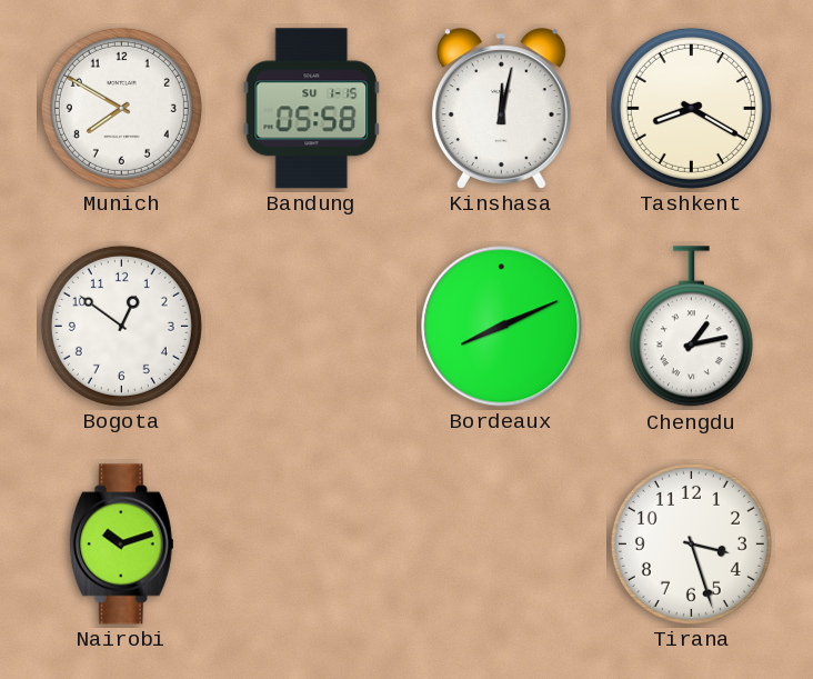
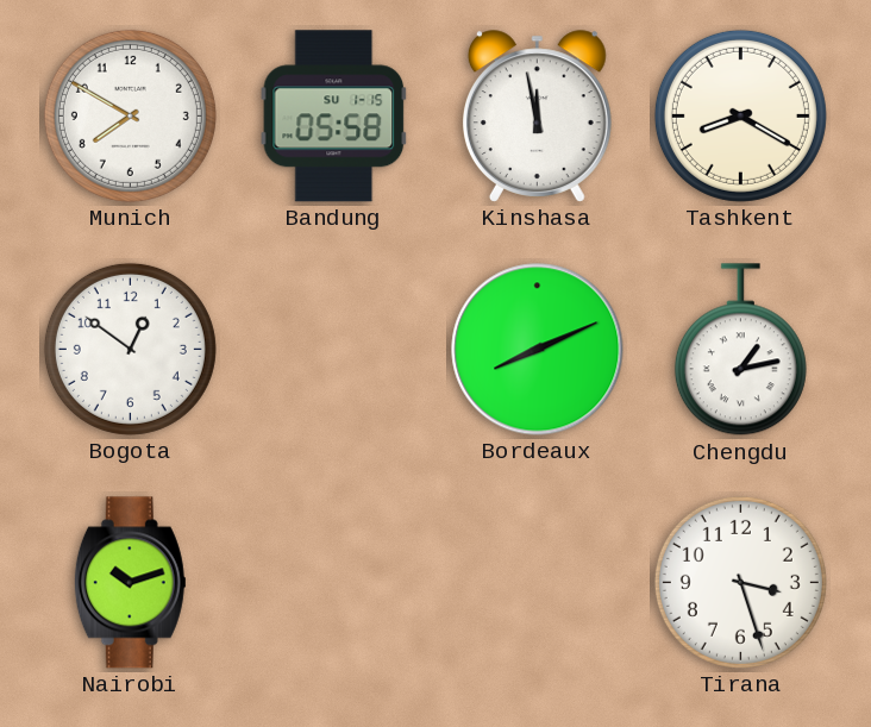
Kinshasa: 12:02 -> 11:58
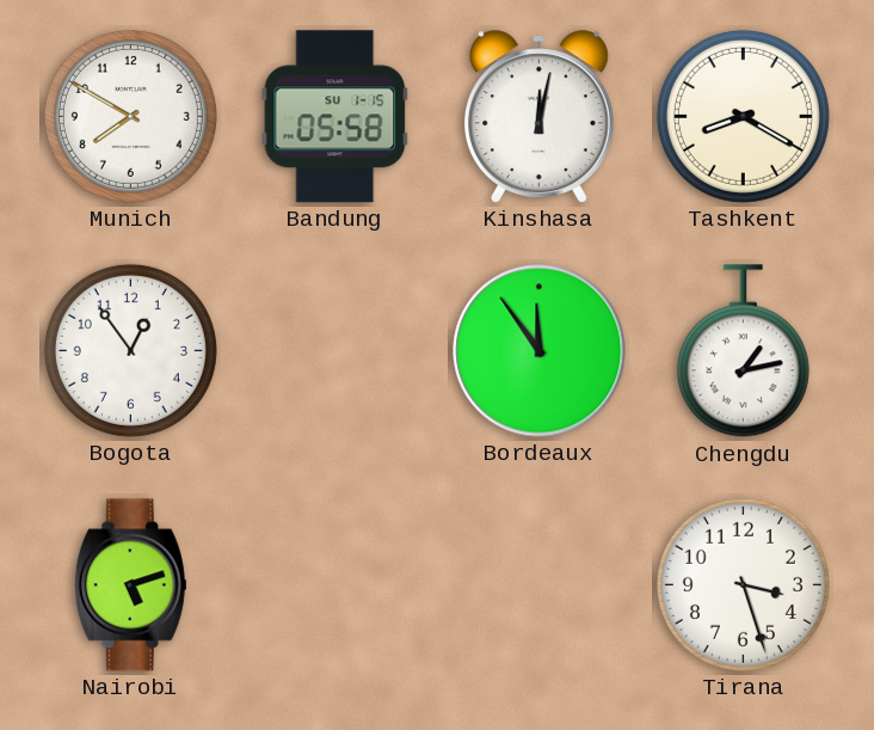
Kinshasa: 11:58 -> 12:02
Bogota: 12:51 -> 12:54
Bordeaux: 8:11 -> 11:54
Nairobi: 10:12 -> 5:12
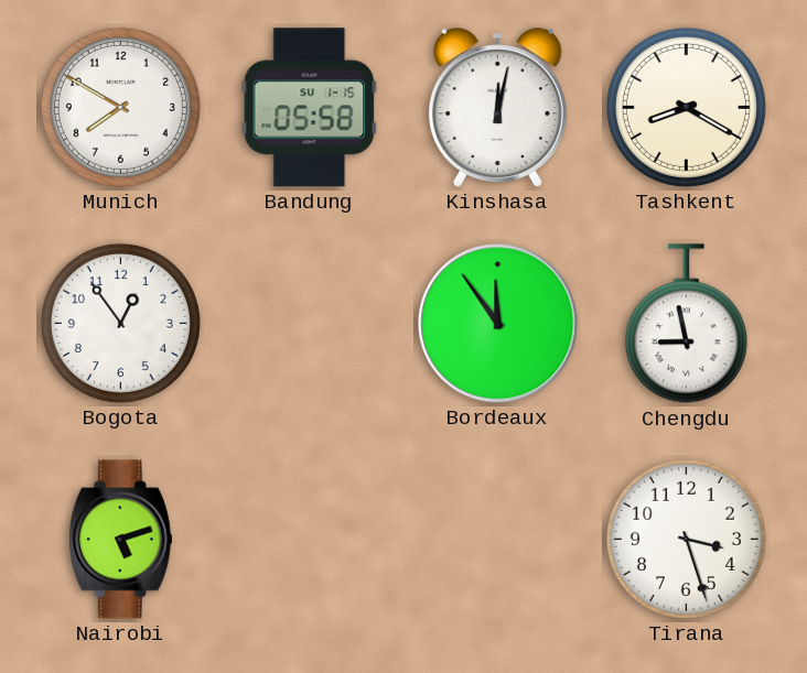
Chengdu: 1:13 -> 8:58
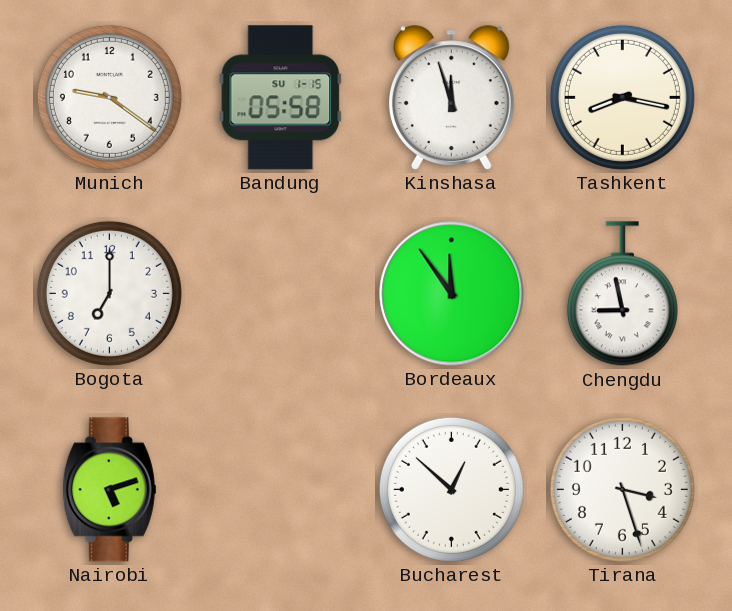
Munich: 7:50 -> 9:21
Kinshasa: 12:02 -> 11:57
Tashkent: 8:20 -> 8:17
Bogota: 12:54 -> 7:00
Bucharest: none -> 12:52
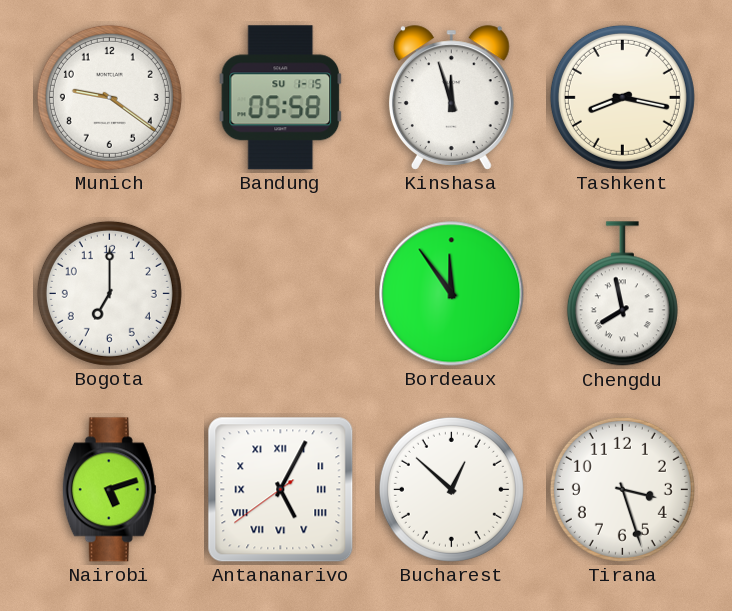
Chengdu: 8:58 -> 7:58
Antananarivo: none -> 5:04
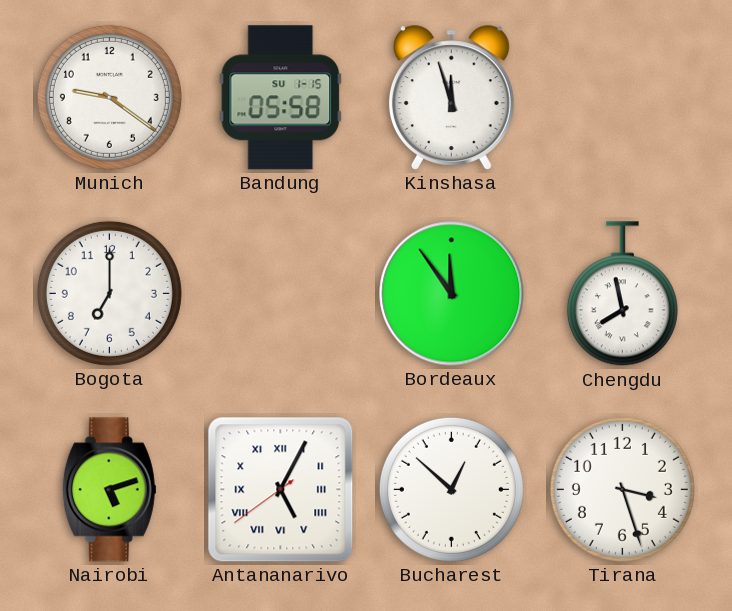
Tashkent: 8:17 -> none
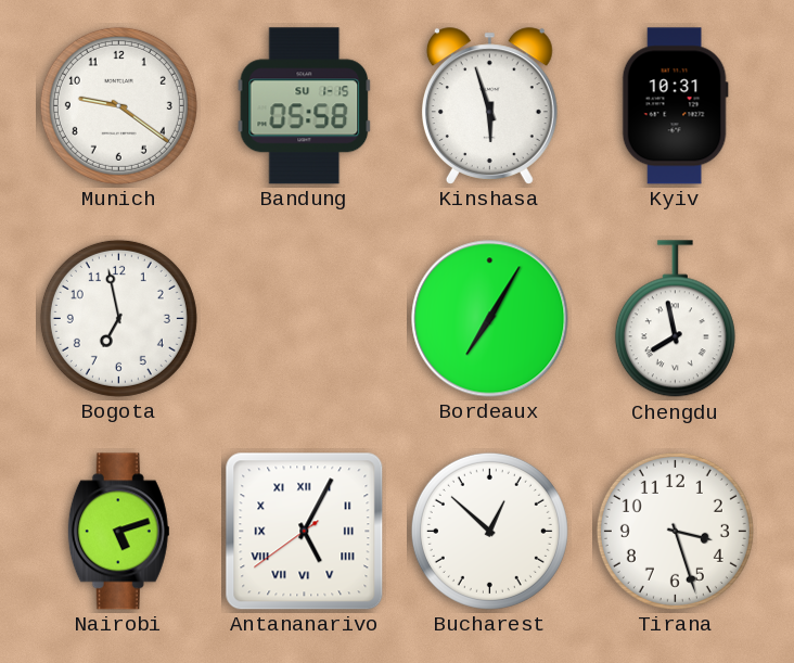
Kinshasa: 11:57 -> 5:57
Kyiv: none -> 10:31
Bogota: 7:00 -> 6:58
Bordeaux: 11:54 -> 7:05
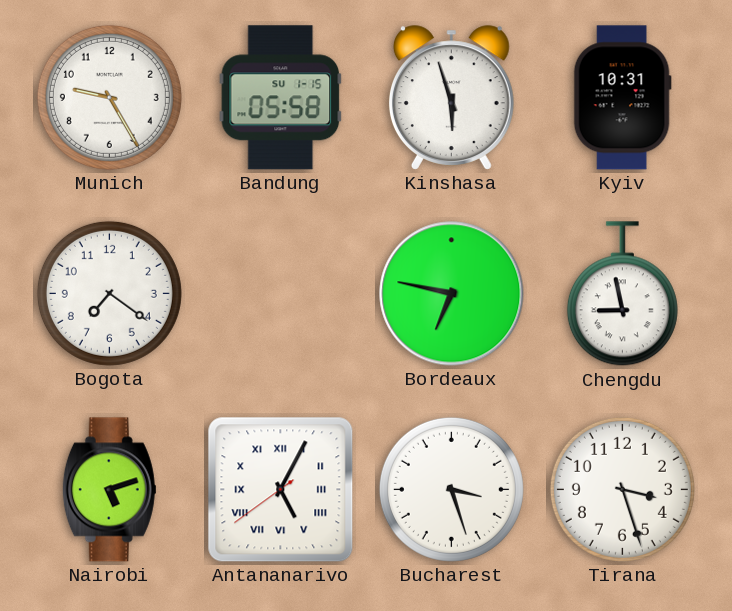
Munich: 9:21 -> 9:25
Bogota: 6:58 -> 7:21
Bordeaux: 7:05 -> 6:47
Chengdu: 7:58 -> 8:58
Bucharest: 12:52 -> 3:27
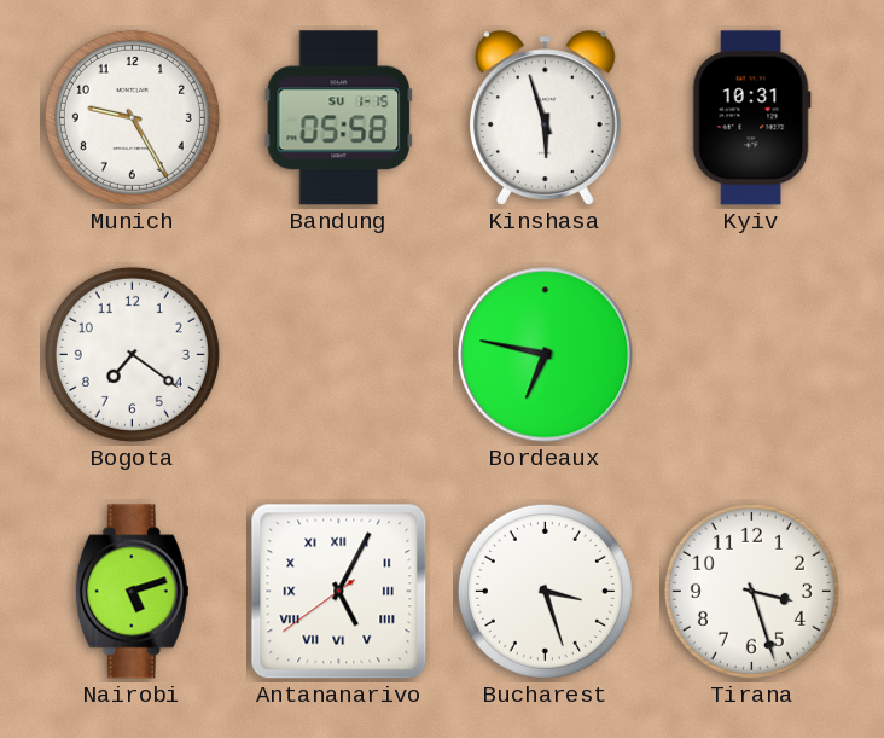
Chengdu: 8:58 -> none
